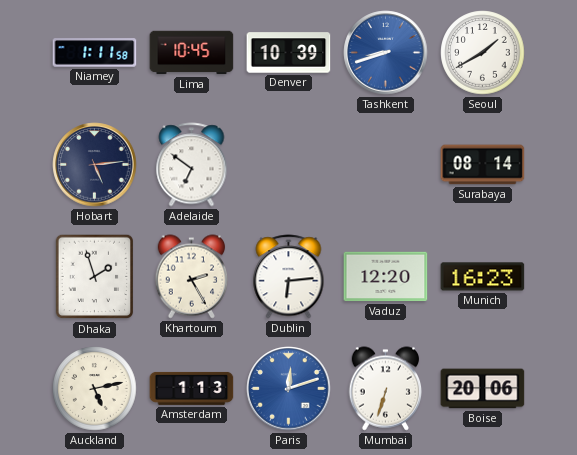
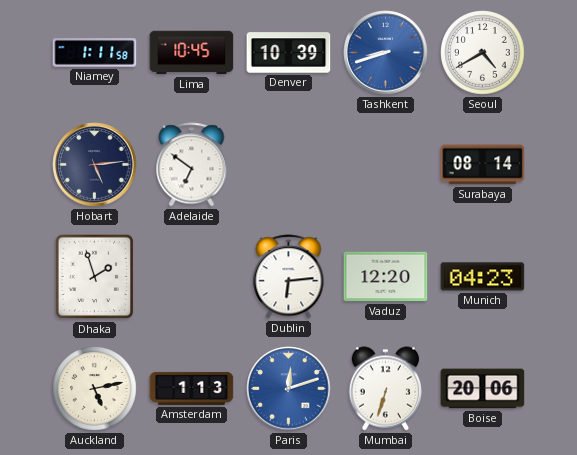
Seoul: 1:40 -> 4:40
Khartoum: 2:25 -> none
Munich: 16:23 -> 04:23
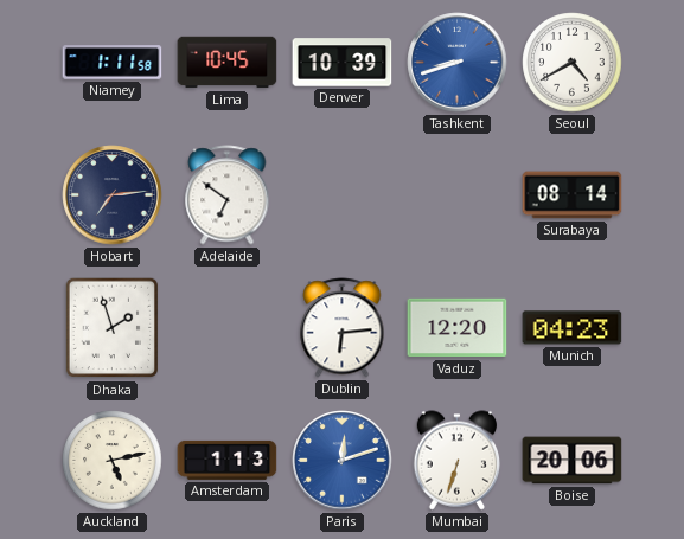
Hobart: 5:14 -> 7:14
